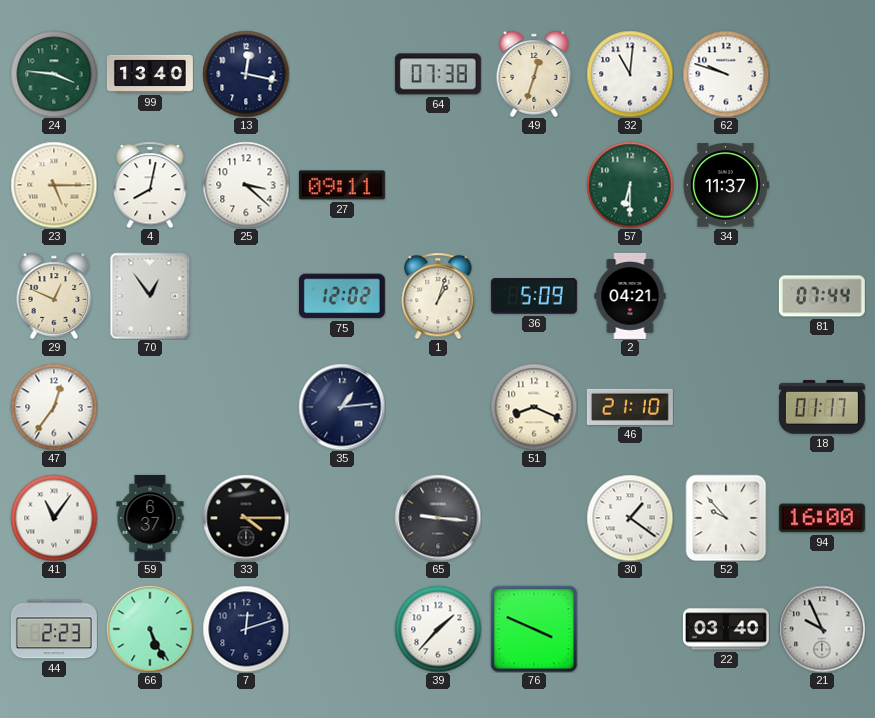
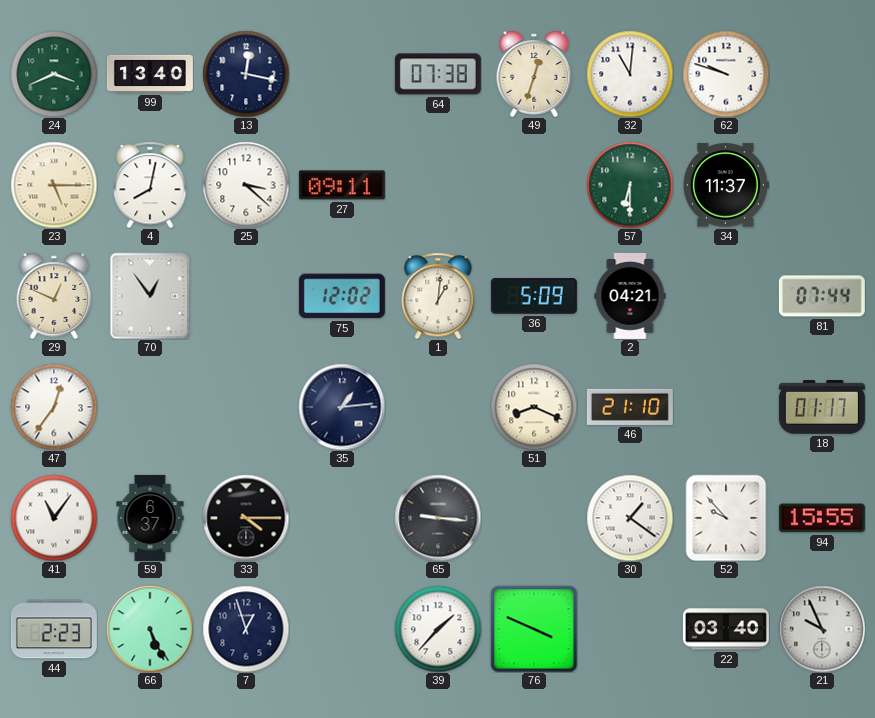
24: 3:46 -> 3:41
1: 1:03 -> 1:01
94: 16:00 -> 15:55
7: 12:12 -> 12:57
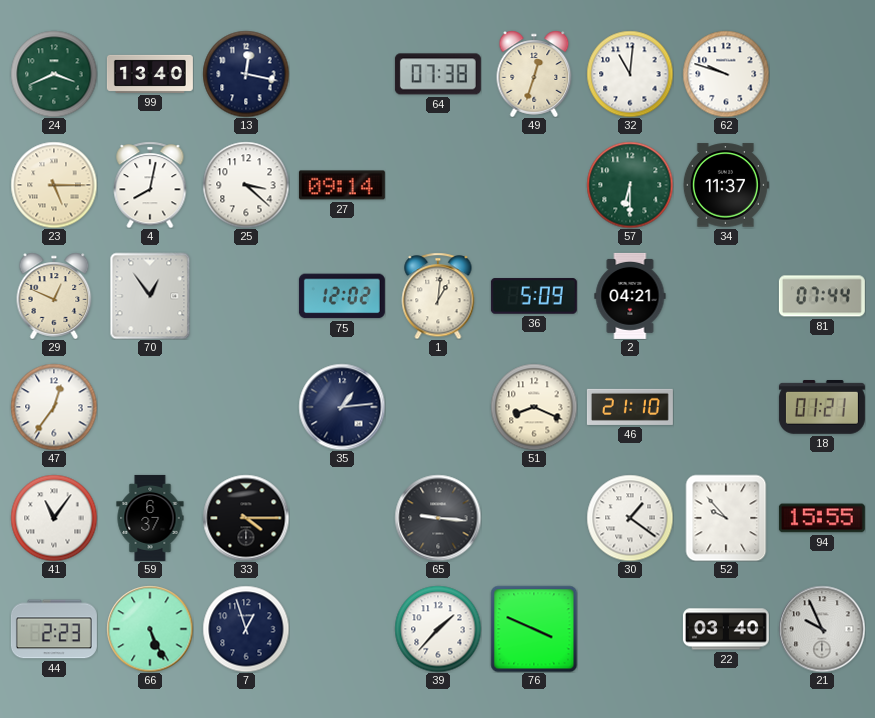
27: 09:11 -> 09:14
18: 01:17 -> 01:21
